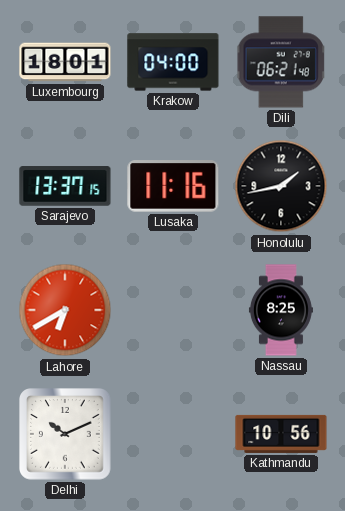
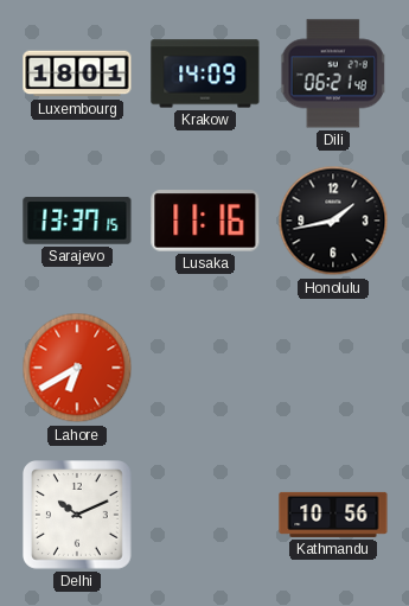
Krakow: 04:00 -> 14:09
Nassau: 8:25 -> none
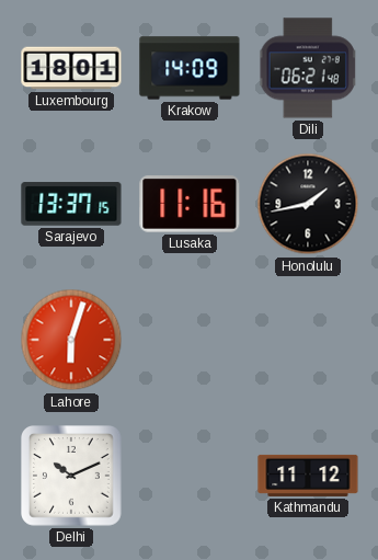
Lahore: 6:40 -> 6:03
Kathmandu: 10:56 -> 11:12
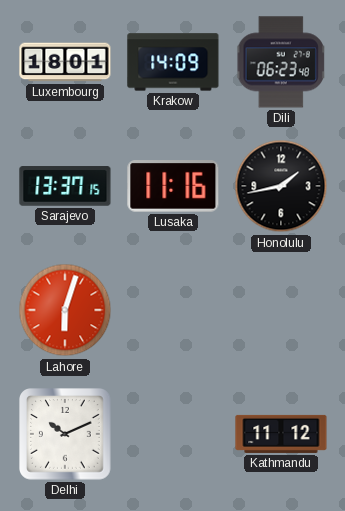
Dili: 06:21 -> 06:23
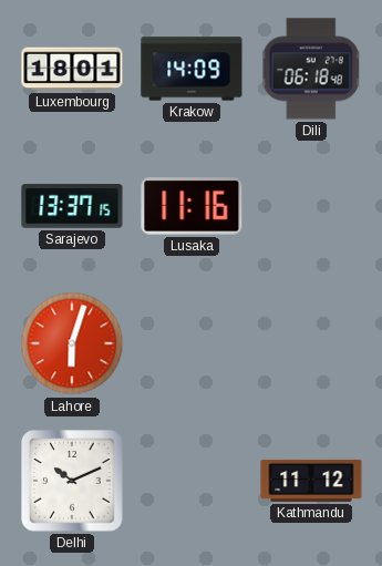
Dili: 06:23 -> 06:18
Honolulu: 1:43 -> none
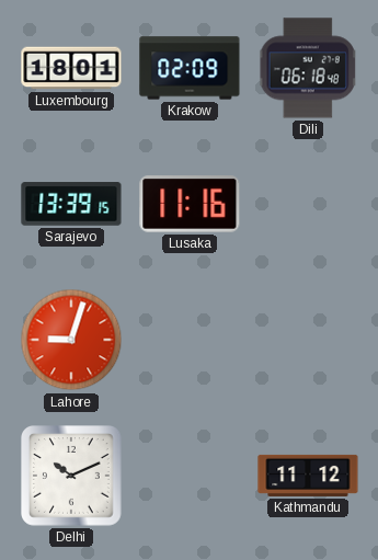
Krakow: 14:09 -> 02:09
Sarajevo: 13:37 -> 13:39
Lahore: 6:03 -> 9:03
